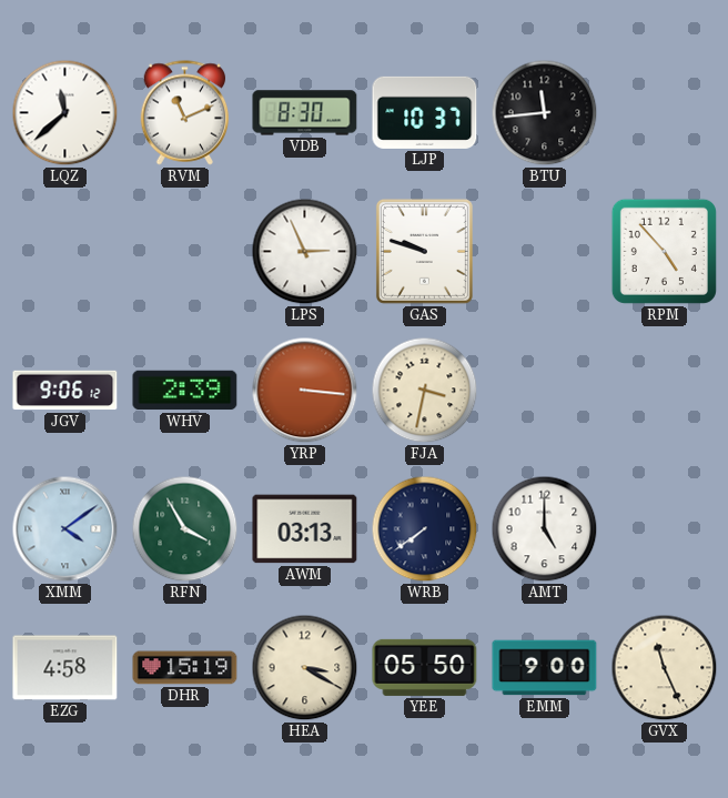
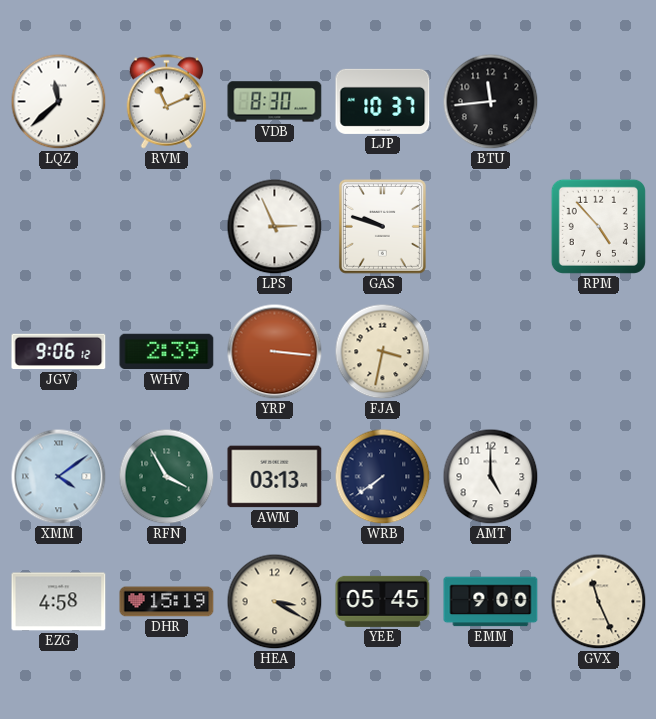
YEE: 05:50 -> 05:45
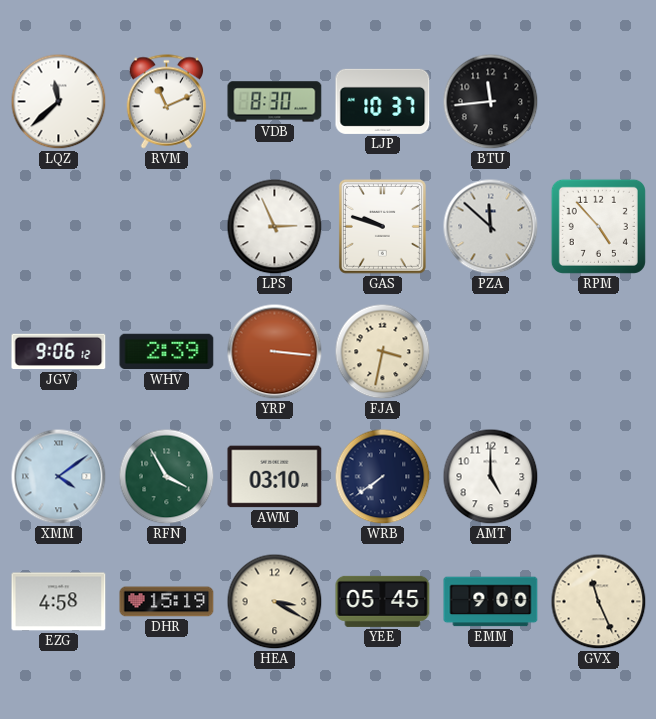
PZA: none -> 11:52
AWM: 03:13 -> 03:10
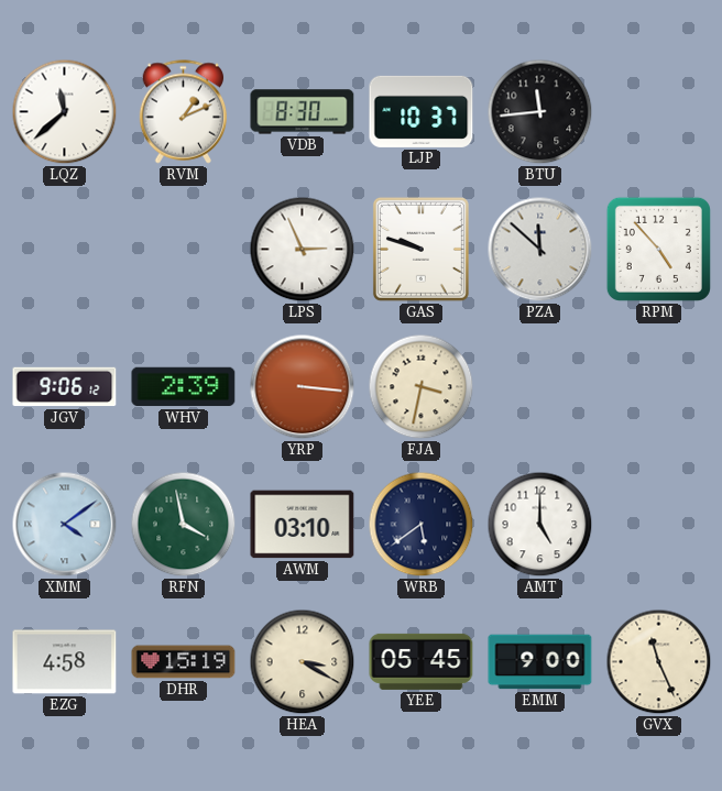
RVM: 11:11 -> 1:11
RFN: 3:55 -> 3:58
WRB: 7:39 -> 5:39
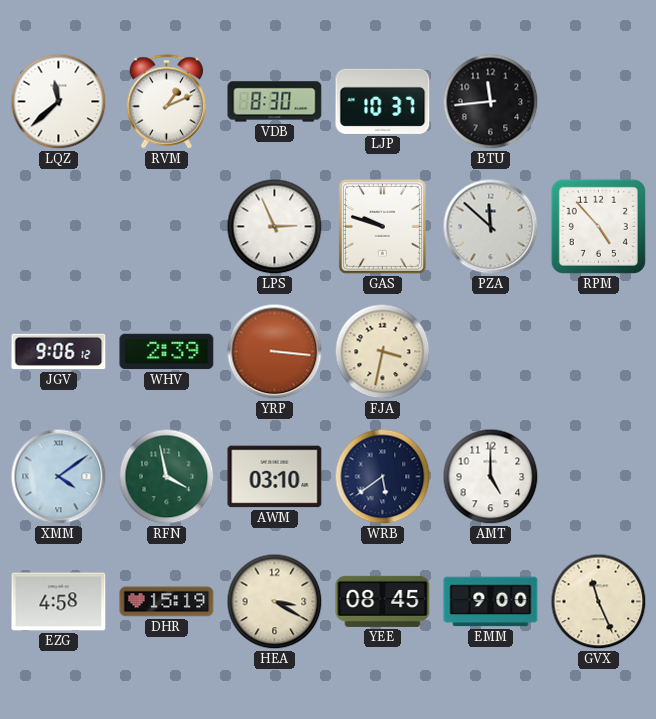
YEE: 05:45 -> 08:45
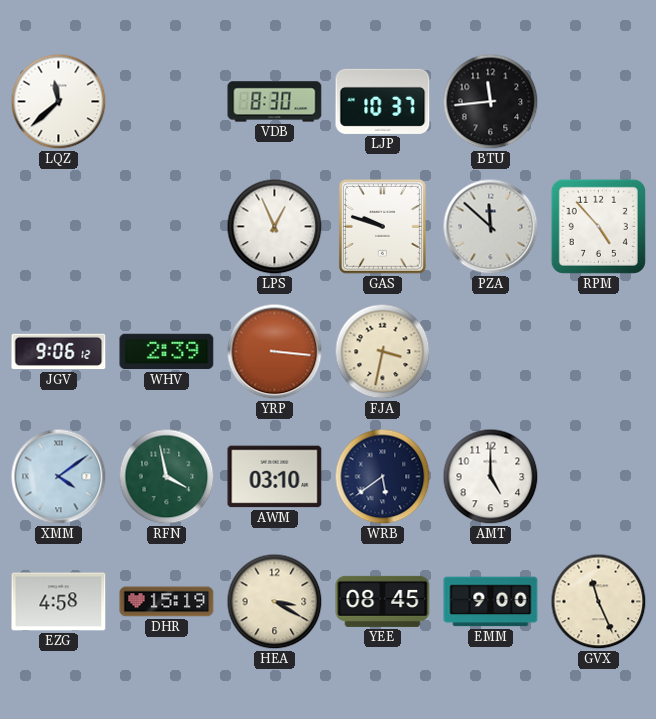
RVM: 1:11 -> none
LPS: 2:56 -> 12:56
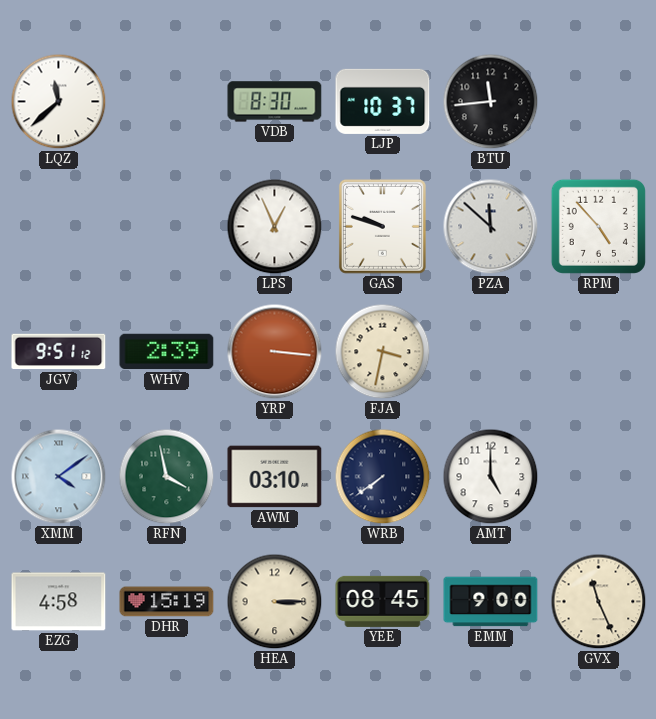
JGV: 9:06 -> 9:51
WRB: 5:39 -> 7:39
HEA: 3:20 -> 3:15
